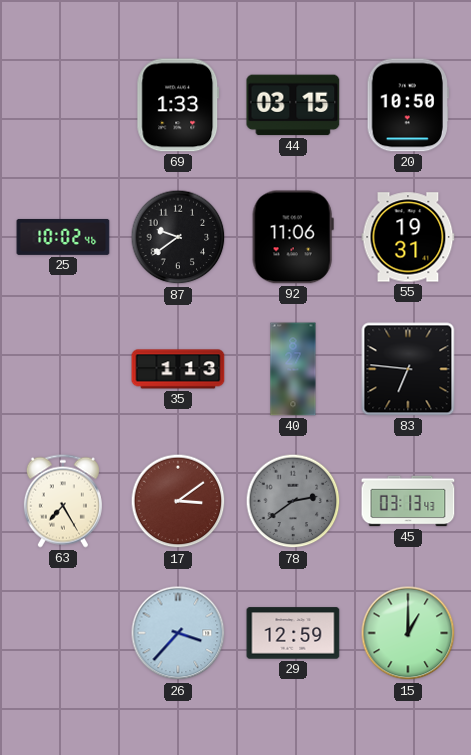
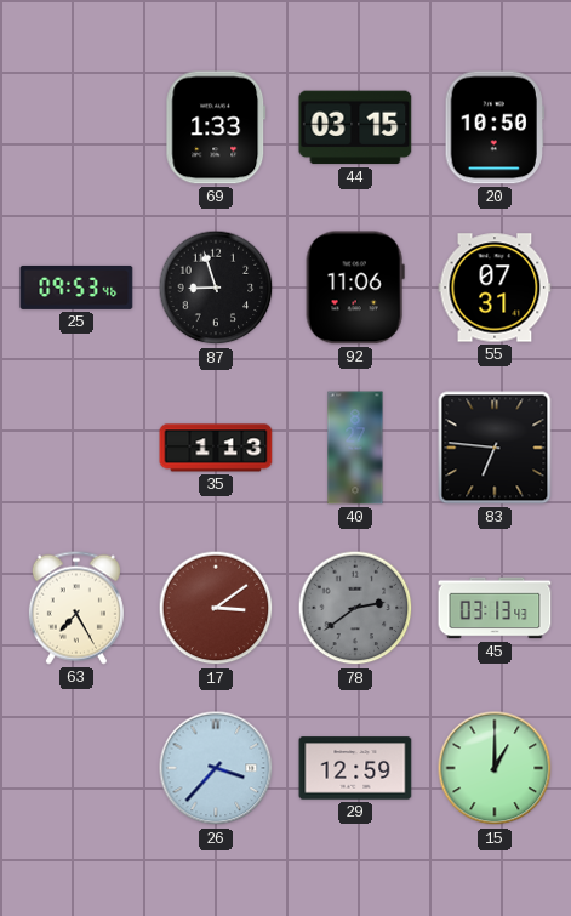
25: 10:02 -> 09:53
87: 9:39 -> 8:57
55: 19:31 -> 07:31
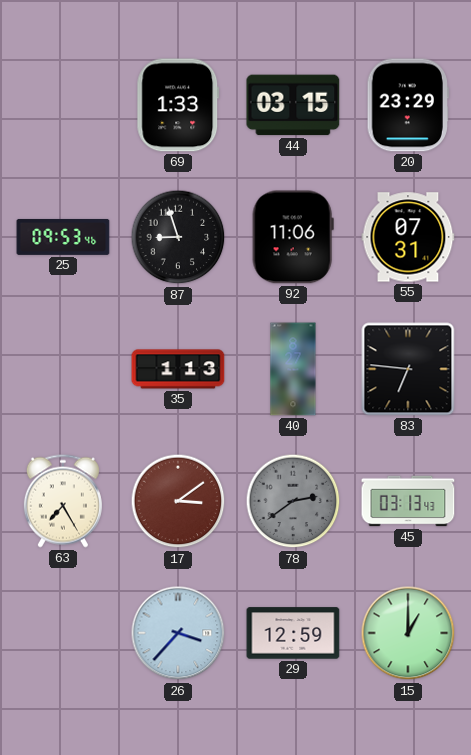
20: 10:50 -> 23:29
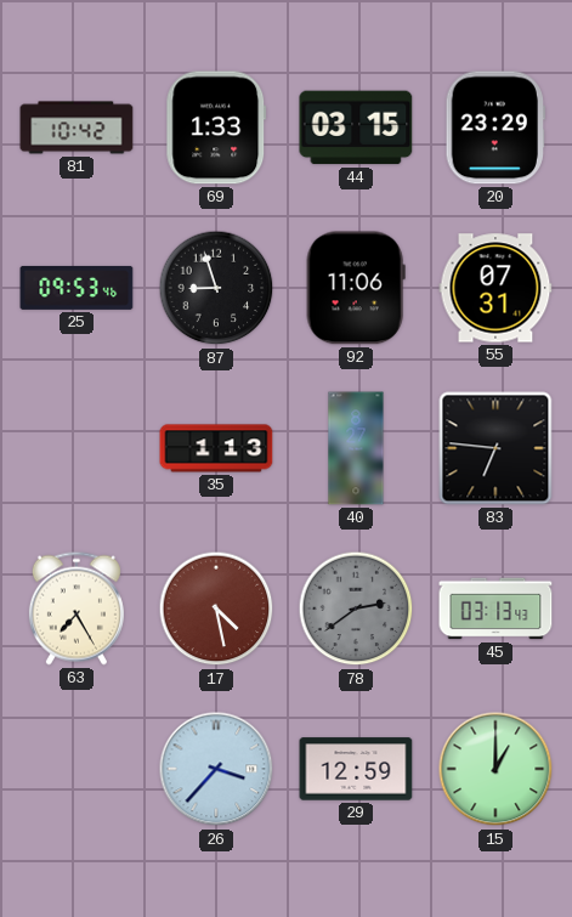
81: none -> 10:42
17: 3:09 -> 4:28
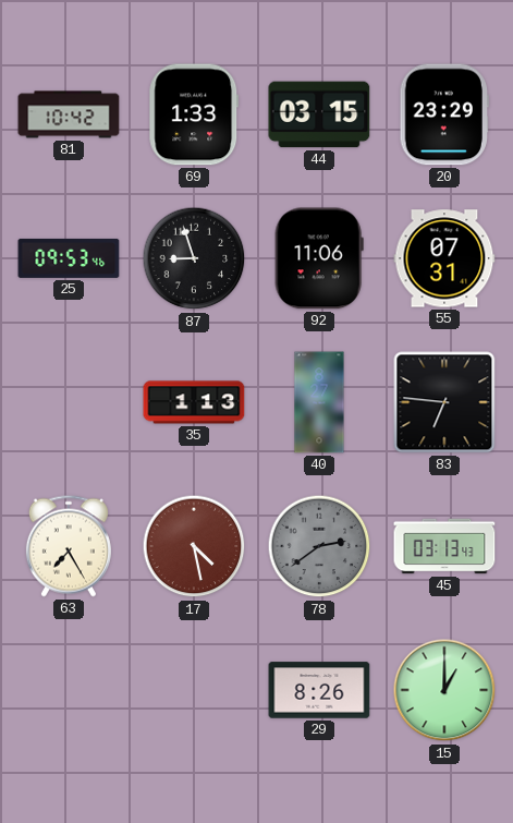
26: 3:37 -> none
29: 12:59 -> 8:26
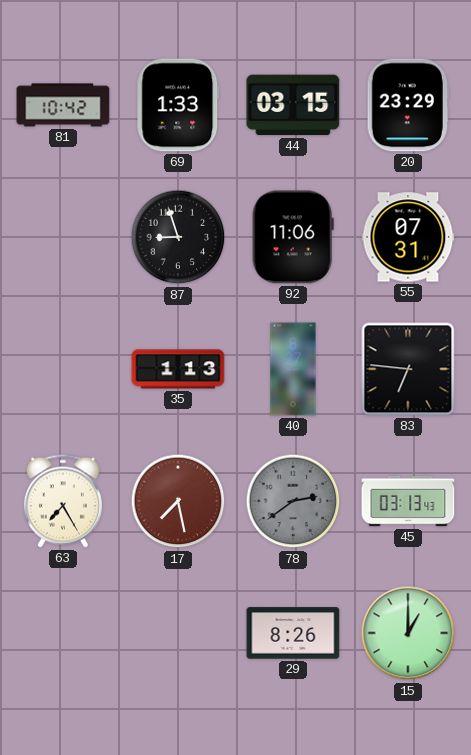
25: 09:53 -> none
17: 4:28 -> 7:28
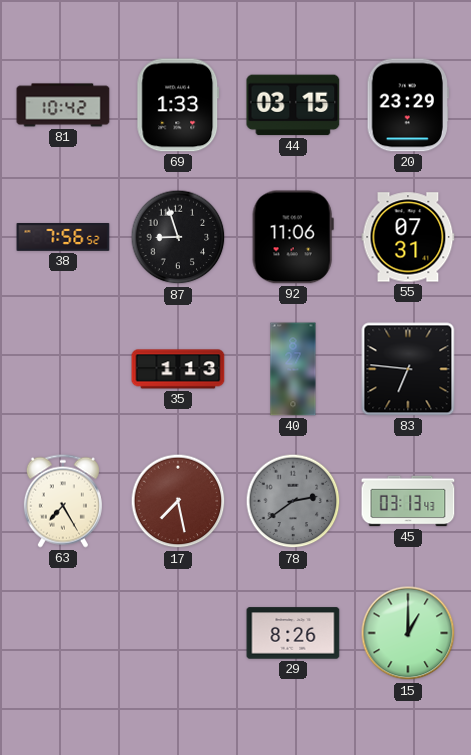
38: none -> 7:56
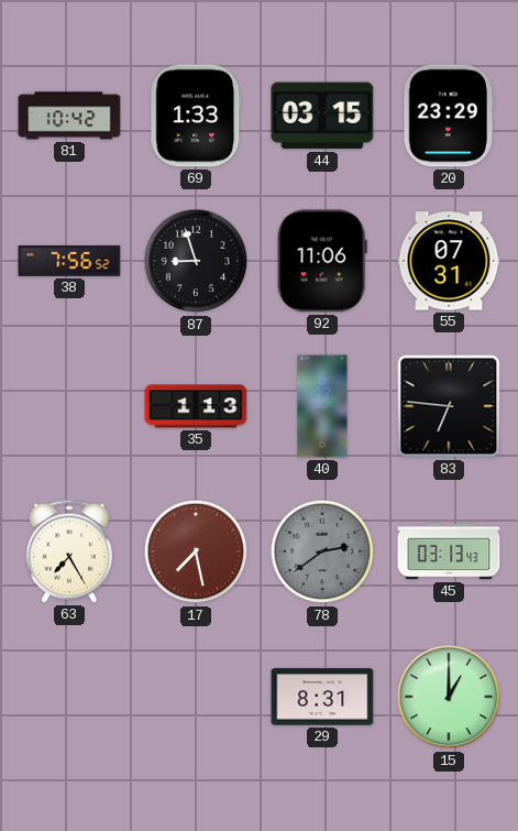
29: 8:26 -> 8:31
